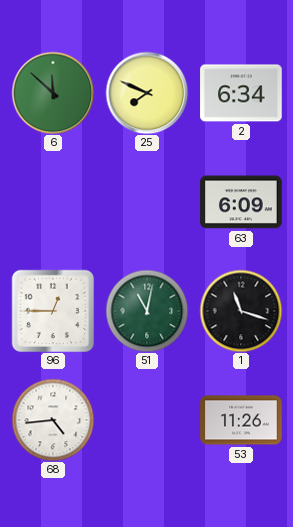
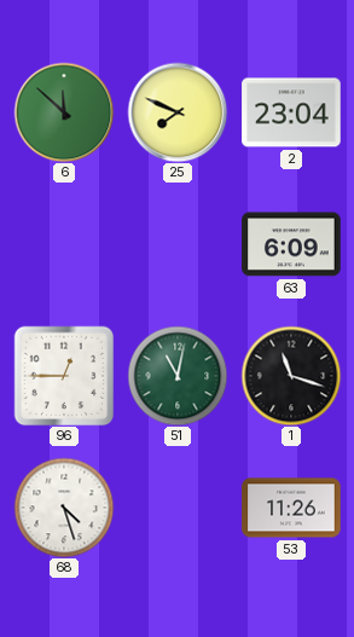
2: 6:34 -> 23:04
68: 4:44 -> 4:27
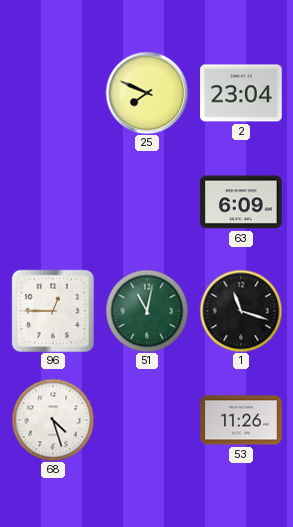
6: 11:52 -> none
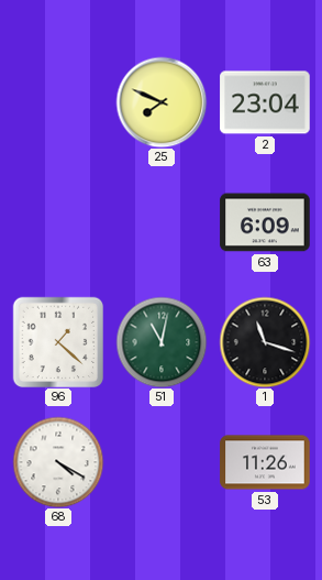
96: 12:45 -> 1:22
68: 4:27 -> 4:20
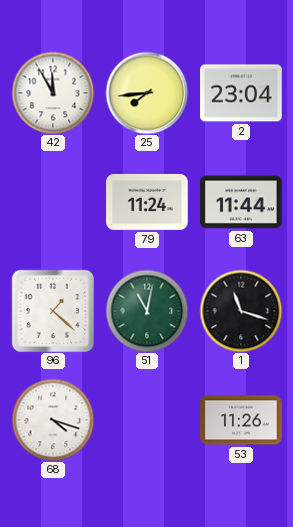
42: none -> 11:55
25: 7:49 -> 7:44
79: none -> 11:24
63: 6:09 -> 11:44
68: 4:20 -> 4:18
